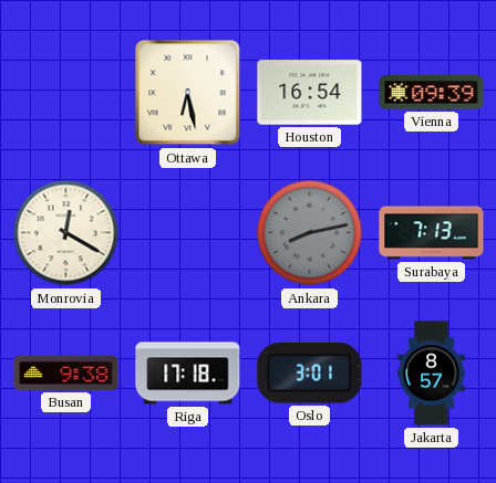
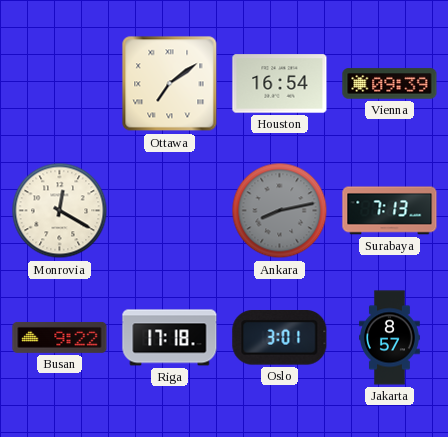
Ottawa: 6:28 -> 7:09
Busan: 9:38 -> 9:22
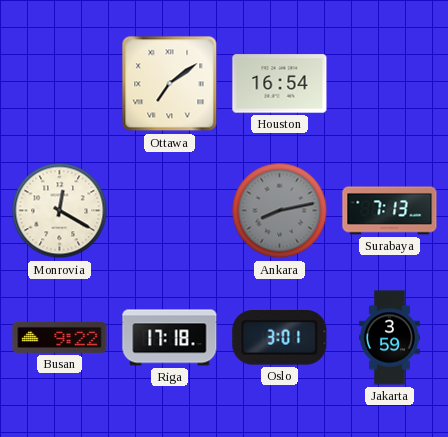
Vienna: 09:39 -> none
Jakarta: 8:57 -> 3:59
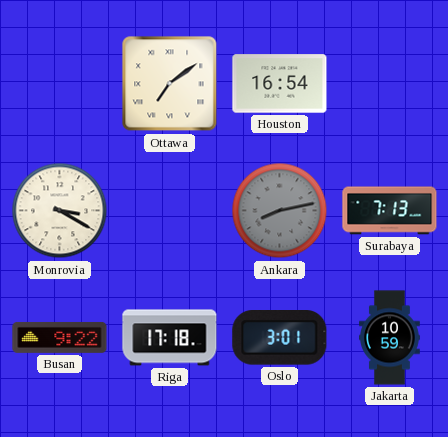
Monrovia: 12:20 -> 3:20
Jakarta: 3:59 -> 10:59
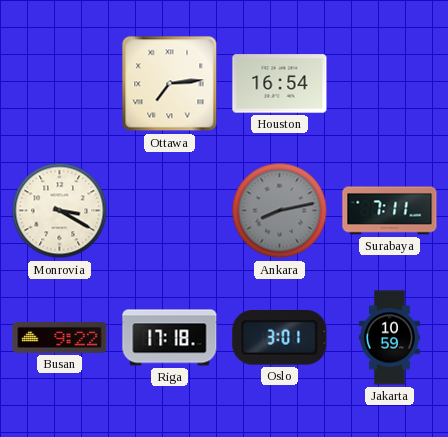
Ottawa: 7:09 -> 7:14
Surabaya: 7:13 -> 7:11
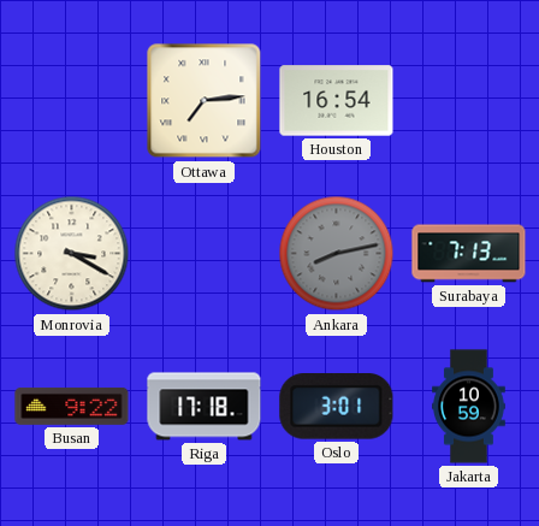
Surabaya: 7:11 -> 7:13
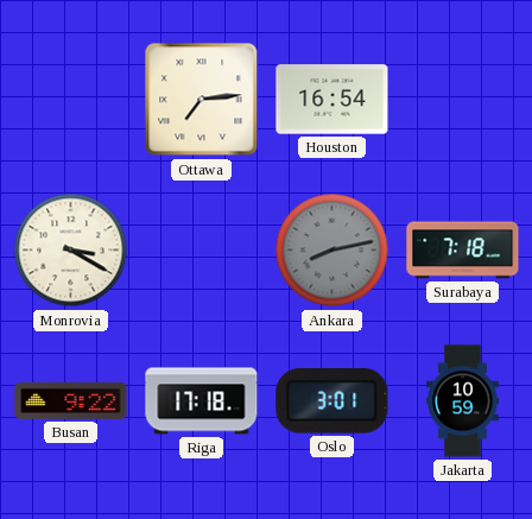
Surabaya: 7:13 -> 7:18
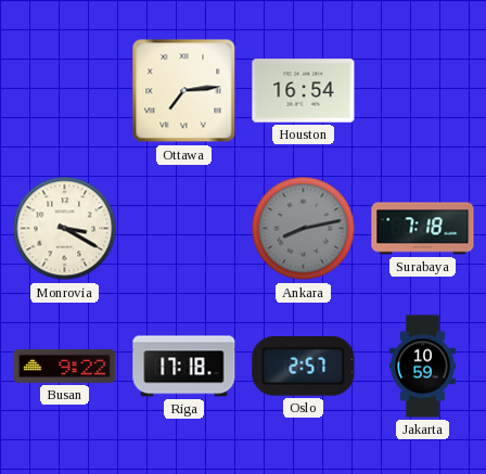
Oslo: 3:01 -> 2:57
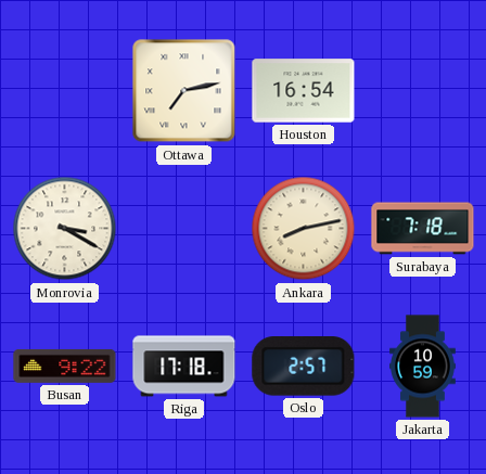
Ottawa: 7:14 -> 7:13
Ankara dial: grey -> cream
